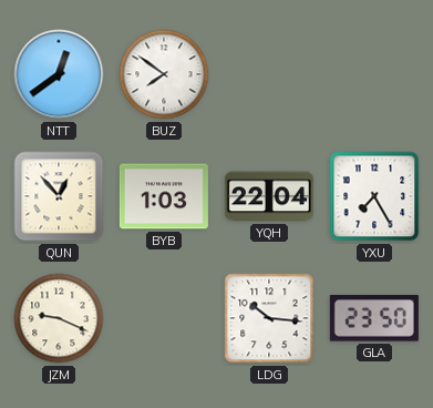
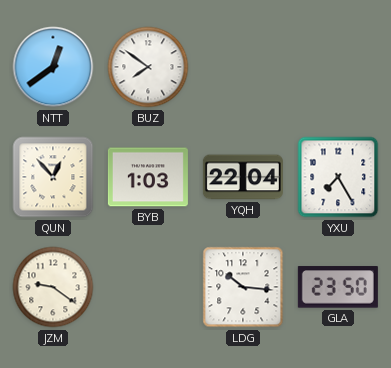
JZM: 9:19 -> 9:21
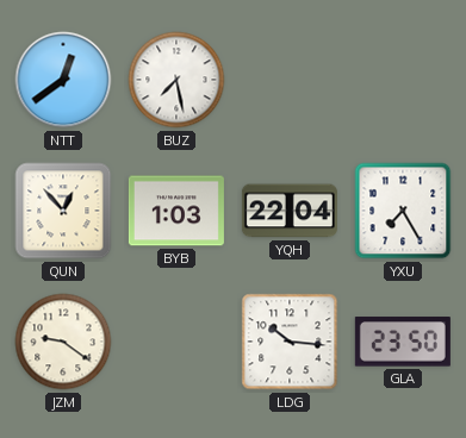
BUZ: 7:51 -> 7:28
